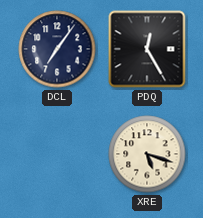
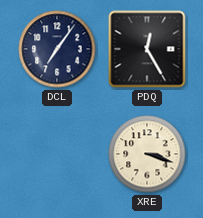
XRE: 5:18 -> 3:18
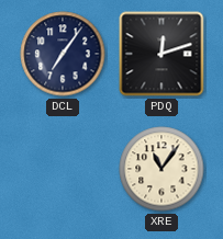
PDQ: 12:25 -> 12:12
XRE: 3:18 -> 11:06
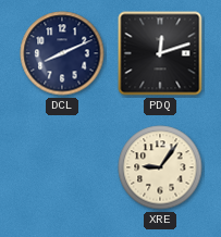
DCL: 7:06 -> 8:11
XRE: 11:06 -> 9:06
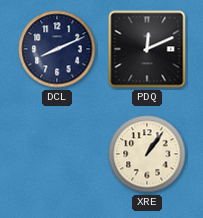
PDQ: 12:12 -> 12:11
XRE: 9:06 -> 1:06
